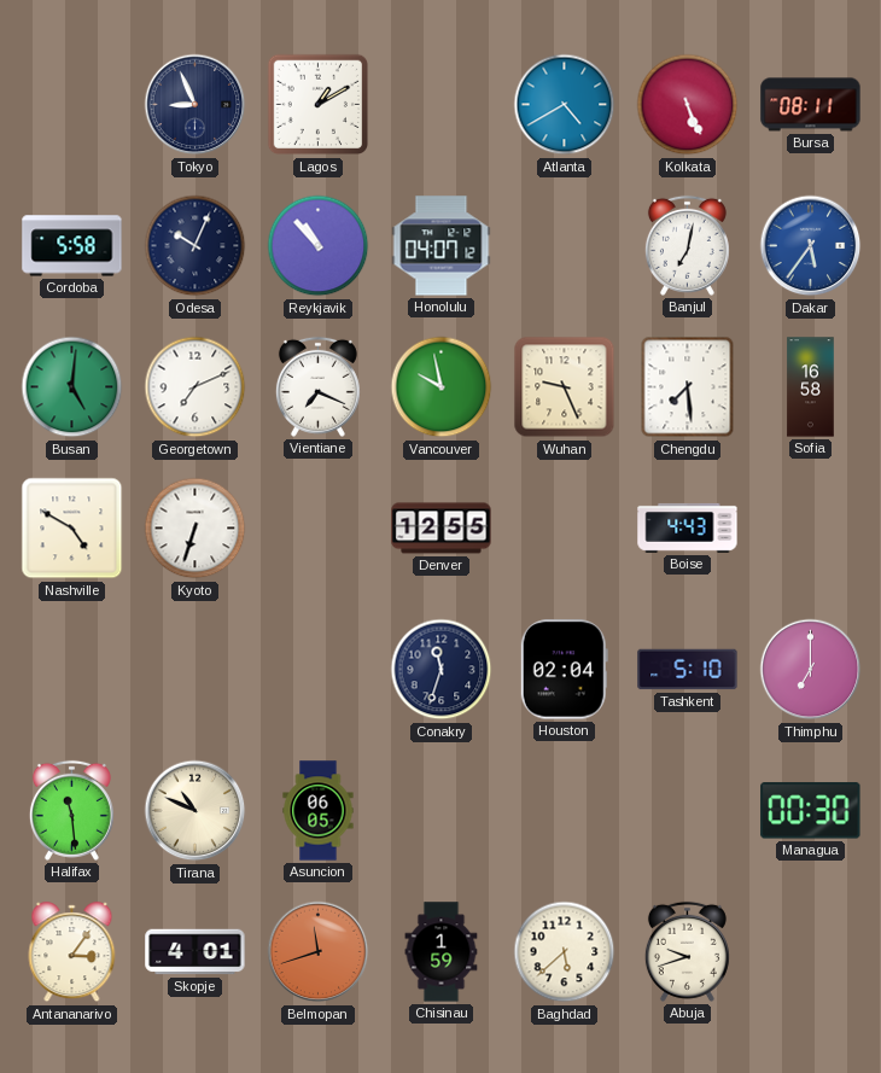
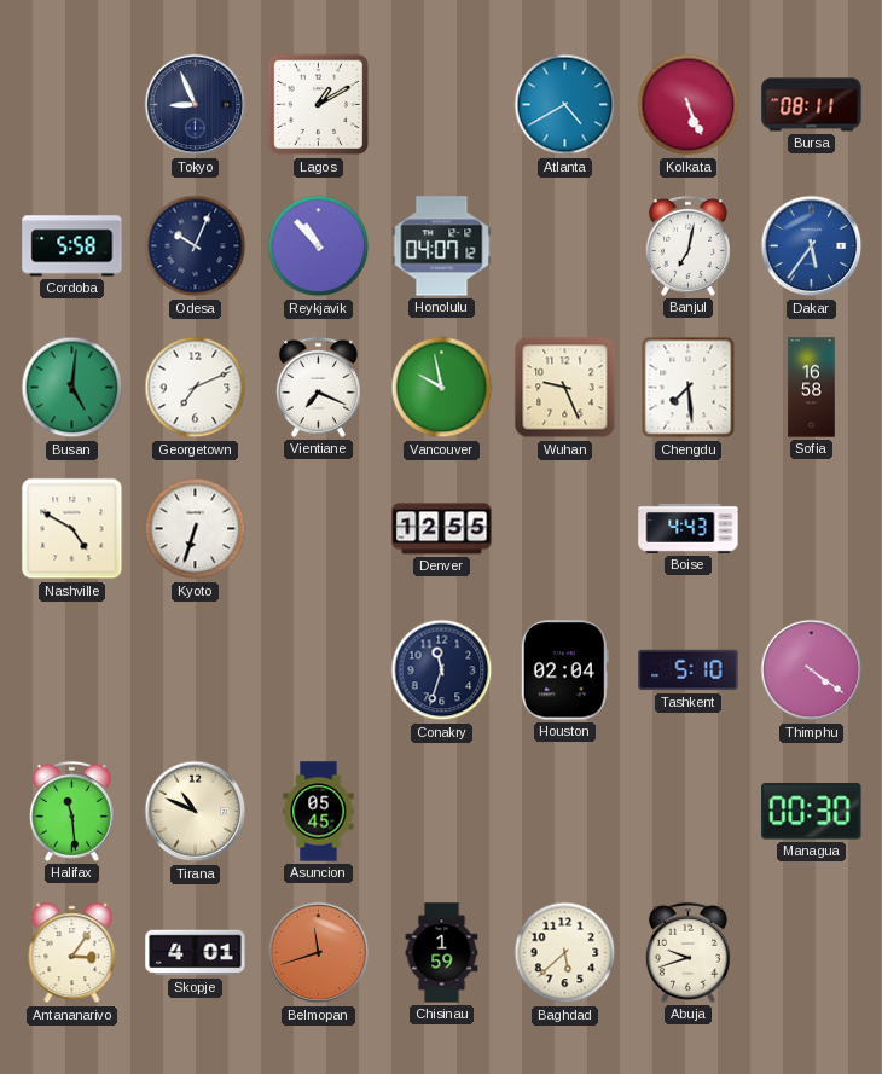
Thimphu: 7:00 -> 4:21
Asuncion: 06:05 -> 05:45
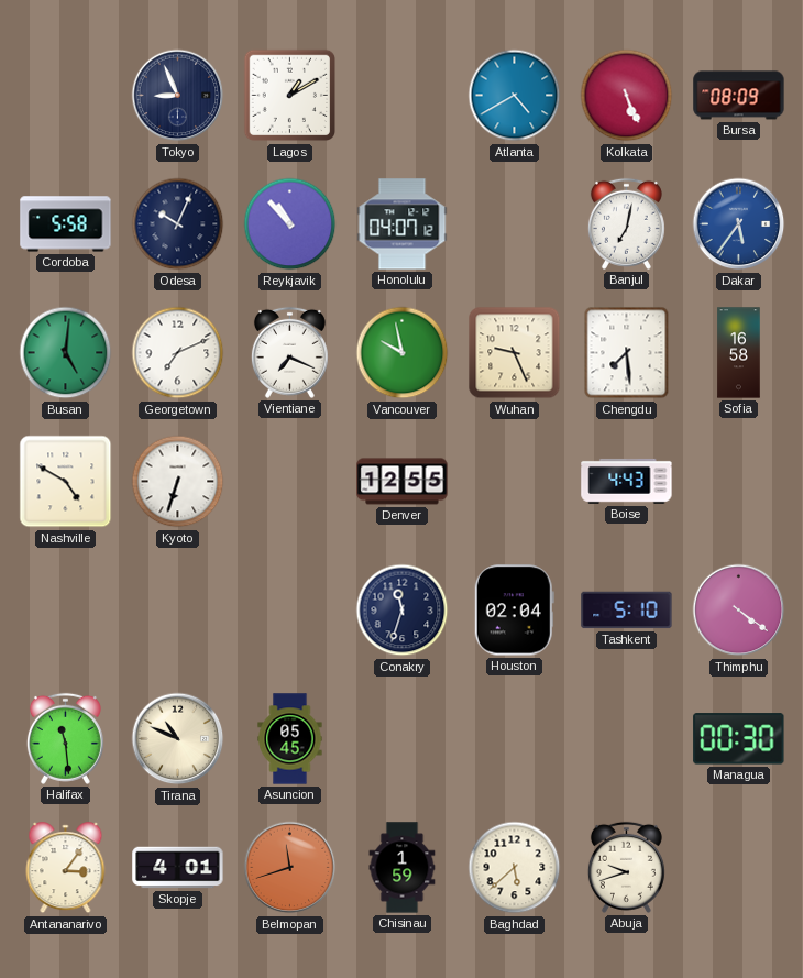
Bursa: 08:11 -> 08:09
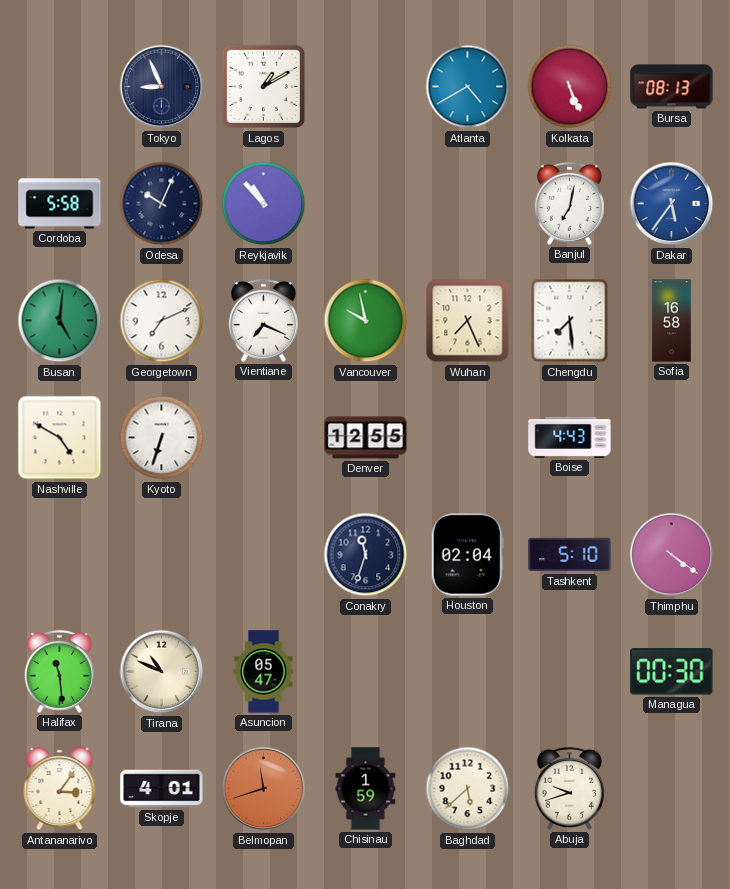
Bursa: 08:09 -> 08:13
Honolulu: 04:07 -> none
Wuhan: 9:26 -> 7:26
Asuncion: 05:45 -> 05:47
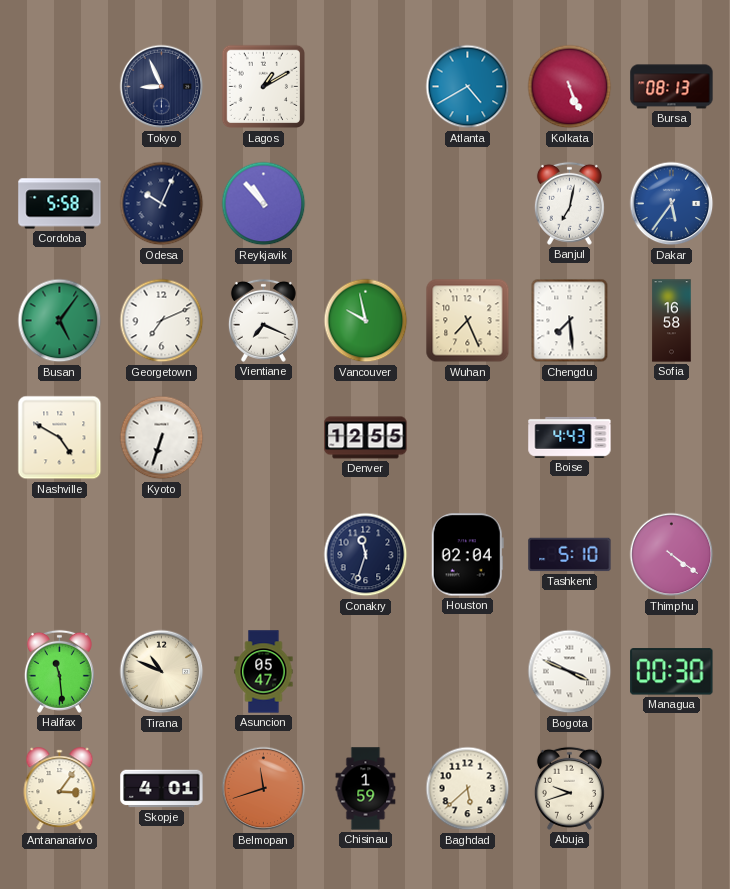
Busan: 5:01 -> 5:06
Bogota: none -> 3:49
